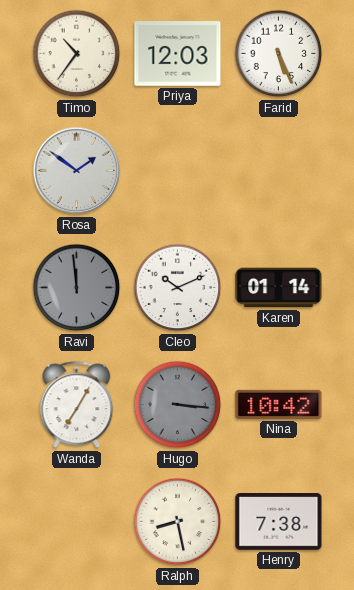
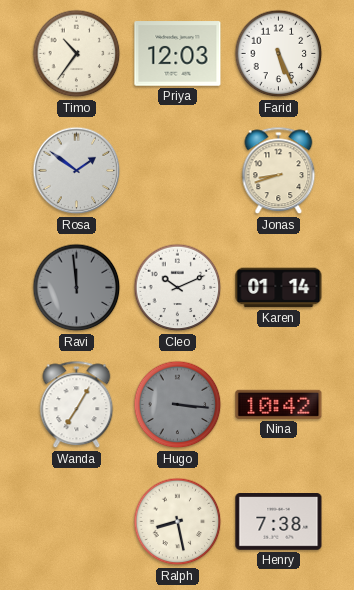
Jonas: none -> 8:42
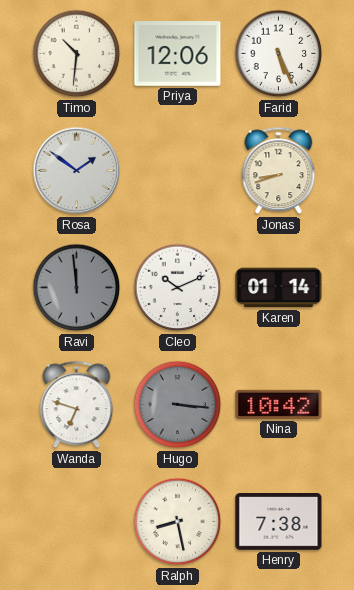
Timo: 10:36 -> 10:31
Priya: 12:03 -> 12:06
Wanda: 7:05 -> 6:48
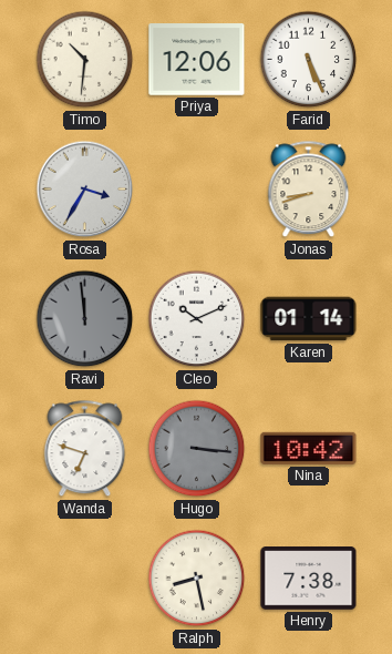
Rosa: 1:51 -> 3:35
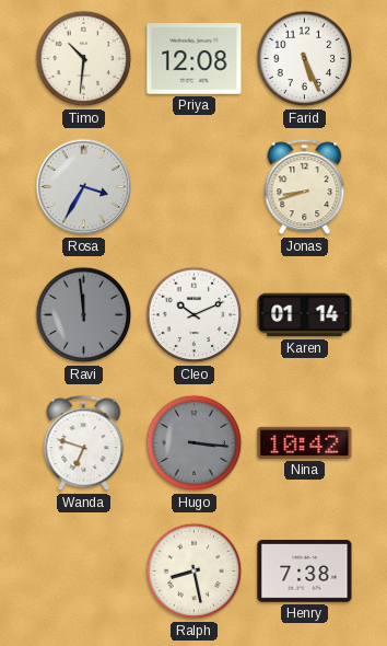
Priya: 12:06 -> 12:08
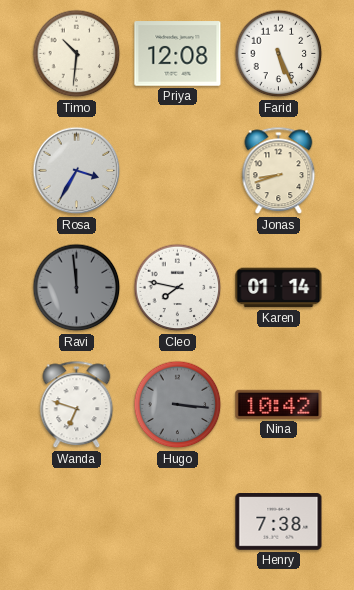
Cleo: 10:11 -> 7:47
Ralph: 8:28 -> none
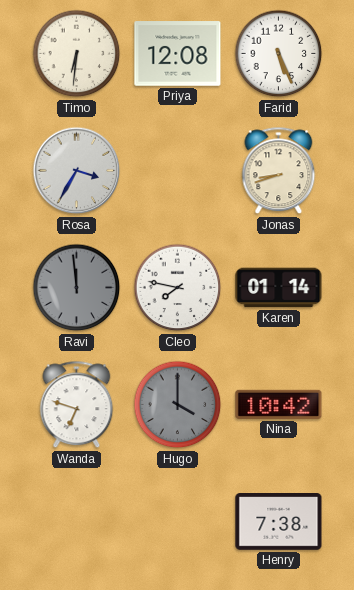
Timo: 10:31 -> 6:31
Hugo: 3:16 -> 4:00
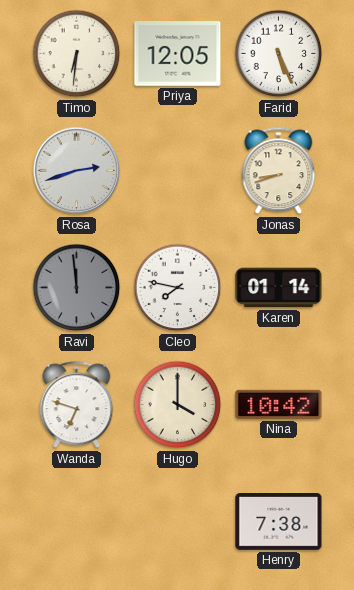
Priya: 12:08 -> 12:05
Rosa: 3:35 -> 2:42
Hugo dial: grey -> cream
